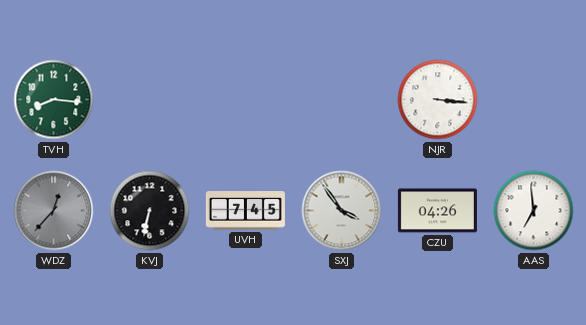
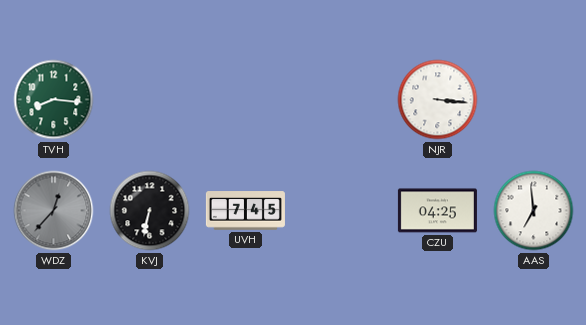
SXJ: 3:54 -> none
CZU: 04:26 -> 04:25
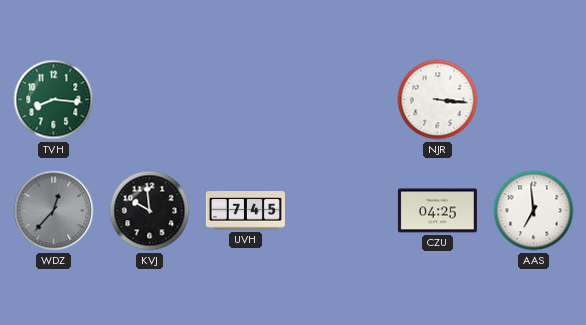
KVJ: 6:32 -> 9:59
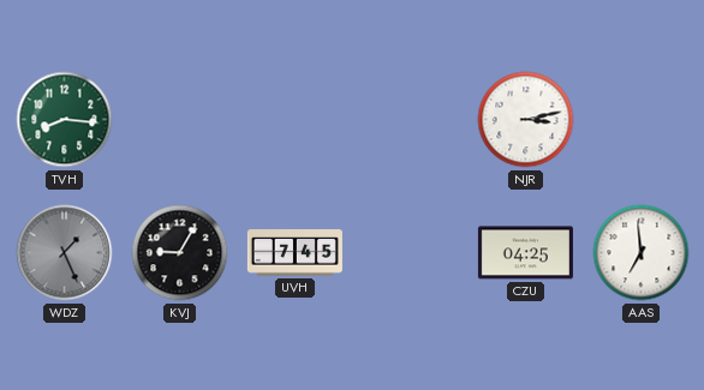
NJR: 3:16 -> 3:13
WDZ: 12:37 -> 1:26
KVJ: 9:59 -> 9:05
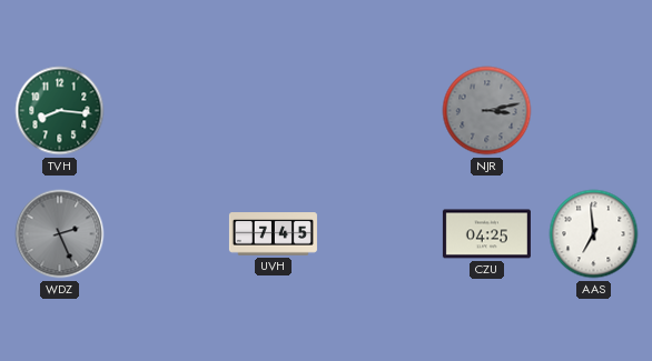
NJR dial: white -> grey
WDZ: 1:26 -> 2:26
KVJ: 9:05 -> none
